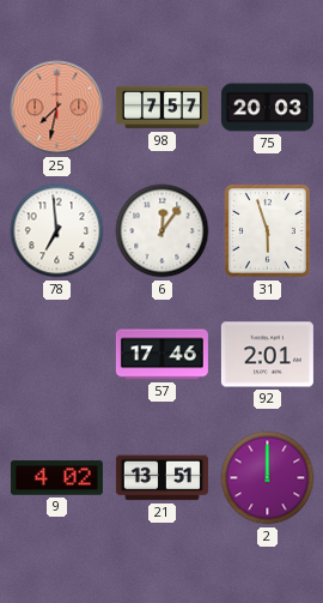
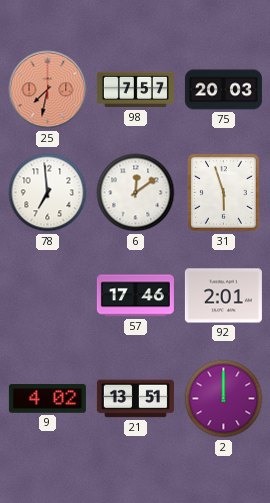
6: 12:06 -> 12:09
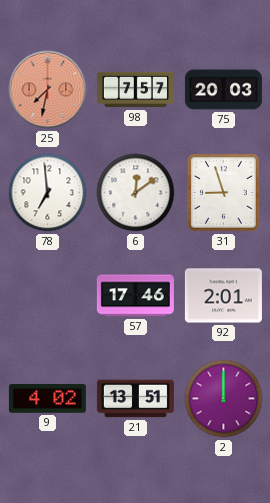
31: 5:57 -> 8:57
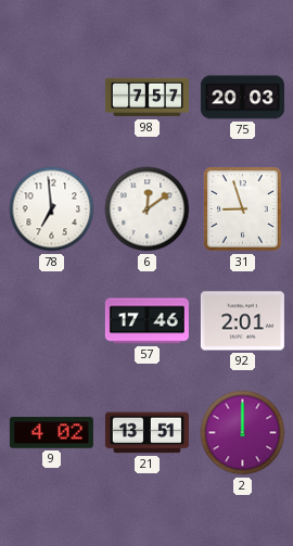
25: 7:32 -> none
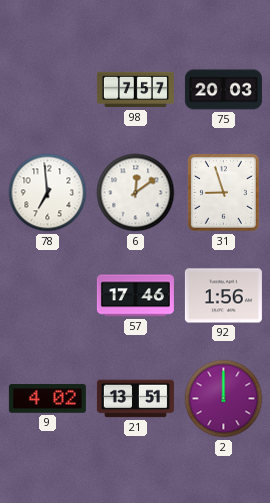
92: 2:01 -> 1:56
